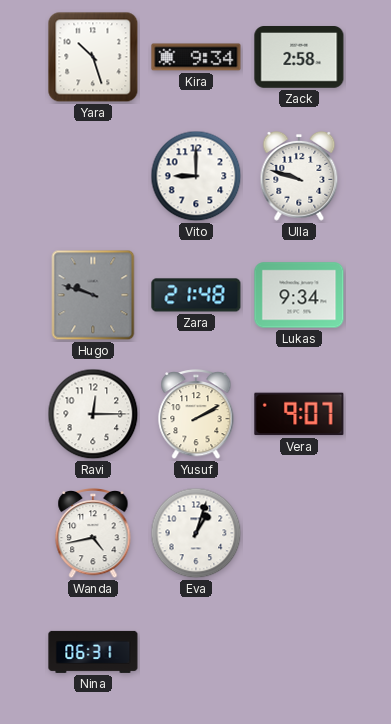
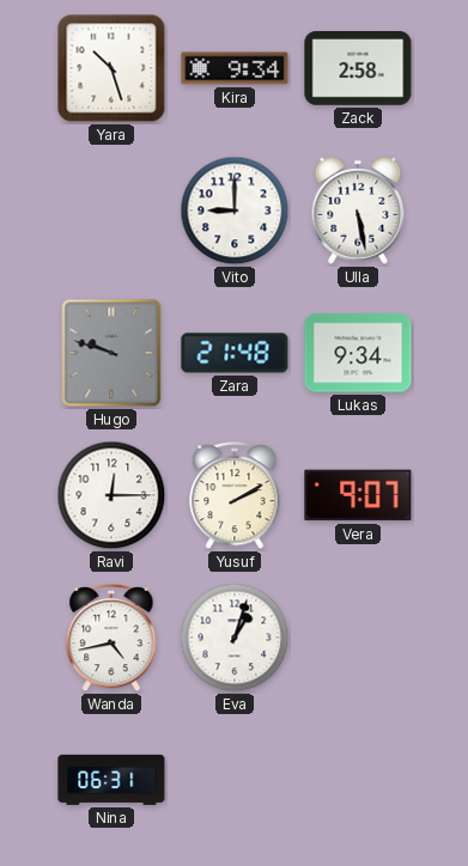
Ulla: 9:48 -> 5:28
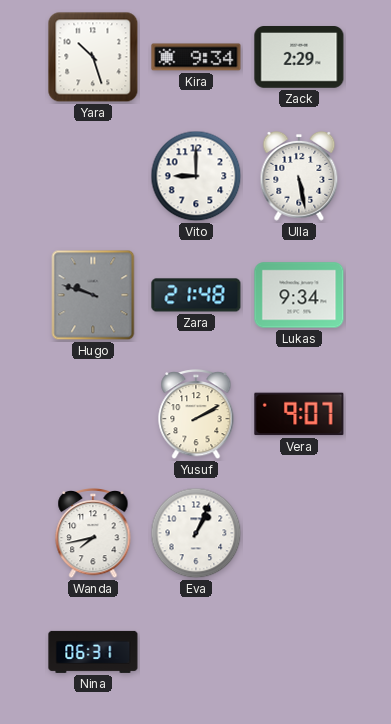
Zack: 2:58 -> 2:29
Ravi: 12:15 -> none
Wanda: 4:43 -> 7:43
Eva: 1:03 -> 1:04
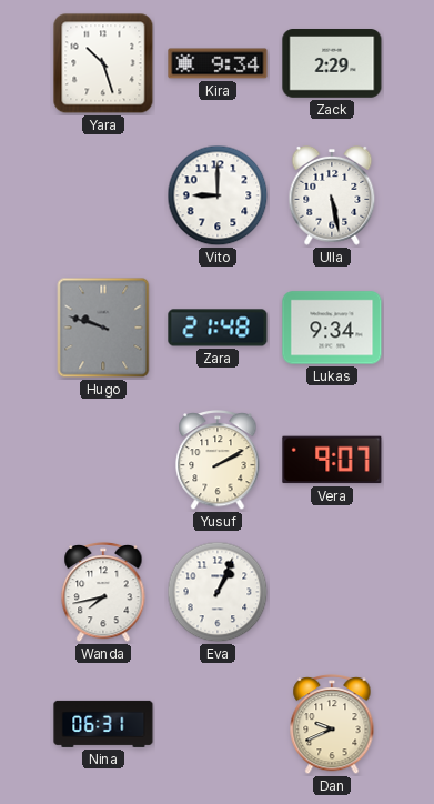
Dan: none -> 9:41
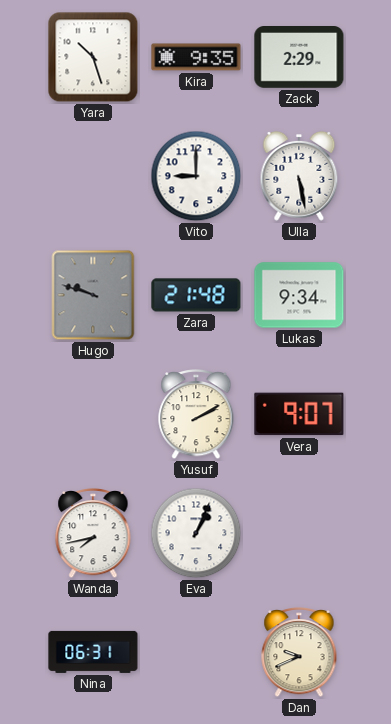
Kira: 9:34 -> 9:35
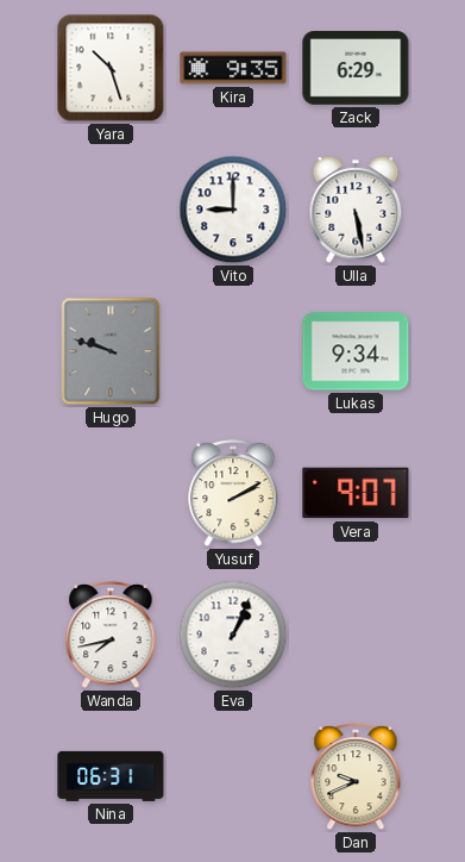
Zack: 2:29 -> 6:29
Zara: 21:48 -> none
